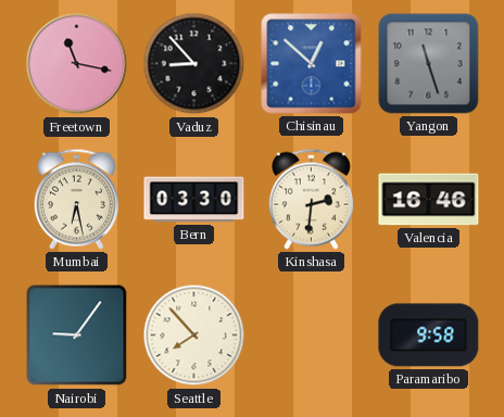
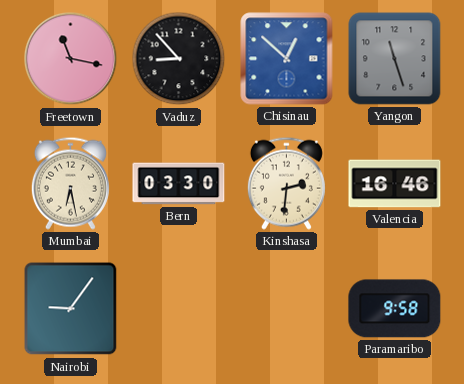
Seattle: 7:53 -> none
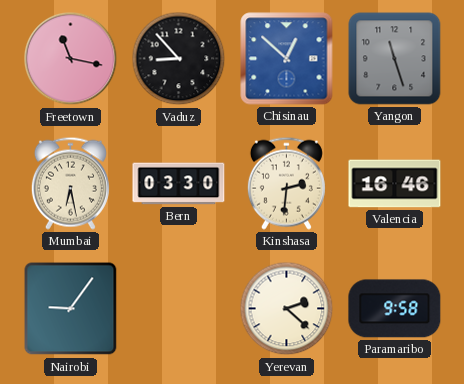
Yerevan: none -> 2:22
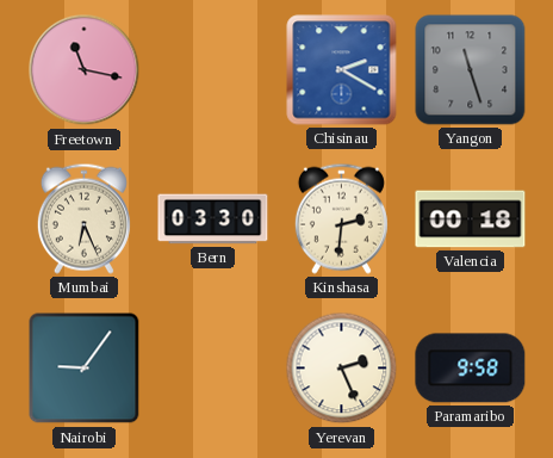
Vaduz: 8:53 -> none
Chisinau: 12:52 -> 2:20
Mumbai: 6:28 -> 6:26
Valencia: 16:46 -> 00:18
Yerevan: 2:22 -> 2:26
